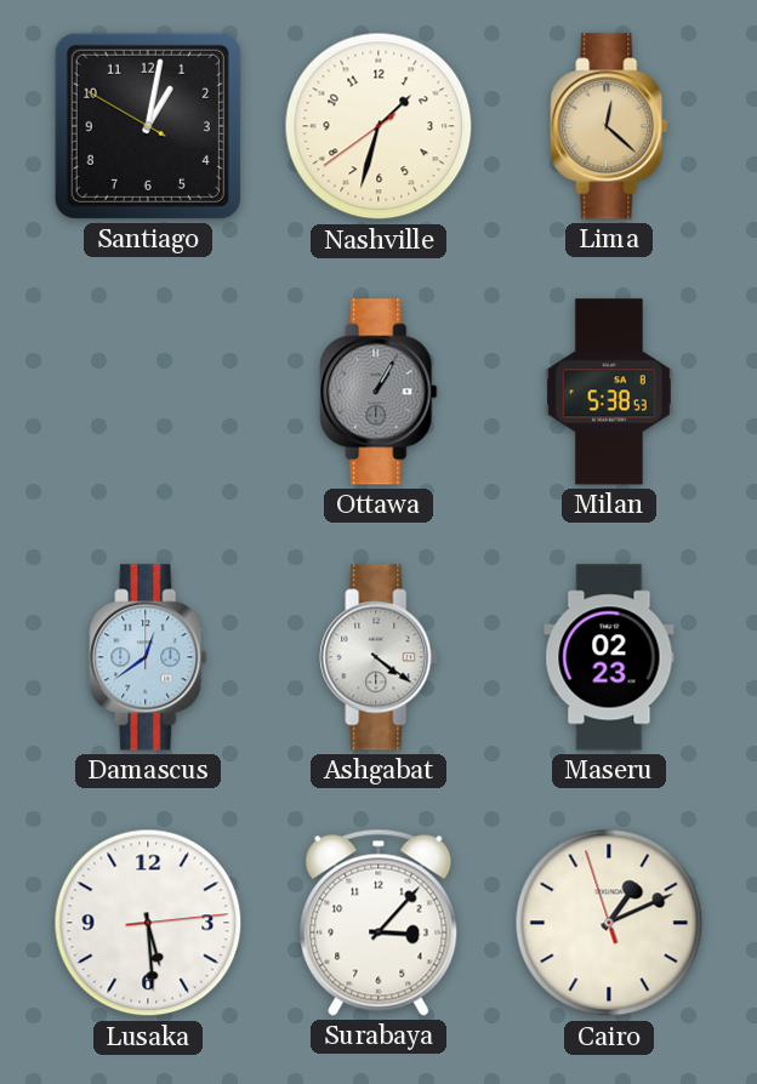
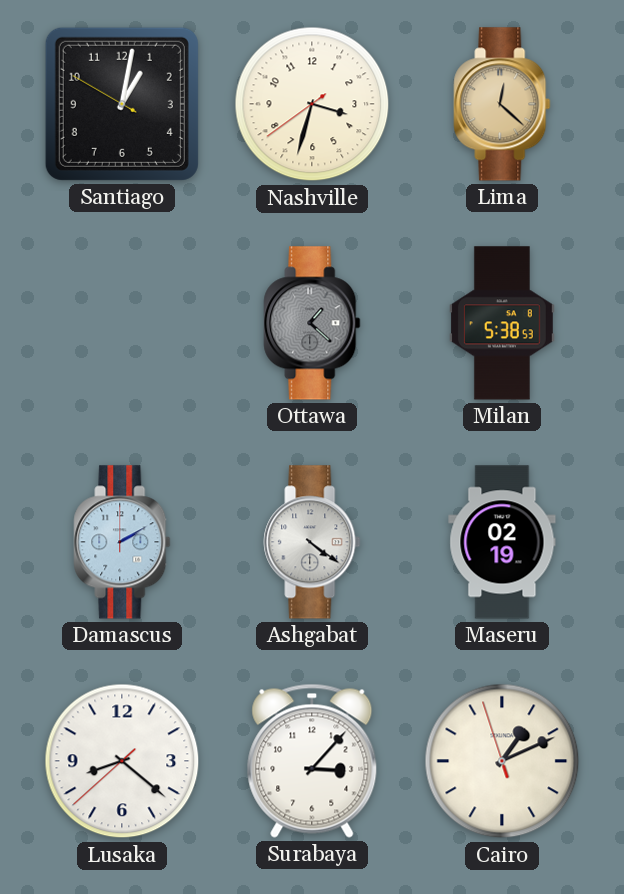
Nashville: 1:32 -> 3:32
Ottawa: 1:05 -> 1:22
Damascus: 12:39 -> 2:10
Maseru: 02:23 -> 02:19
Lusaka: 5:29 -> 8:21
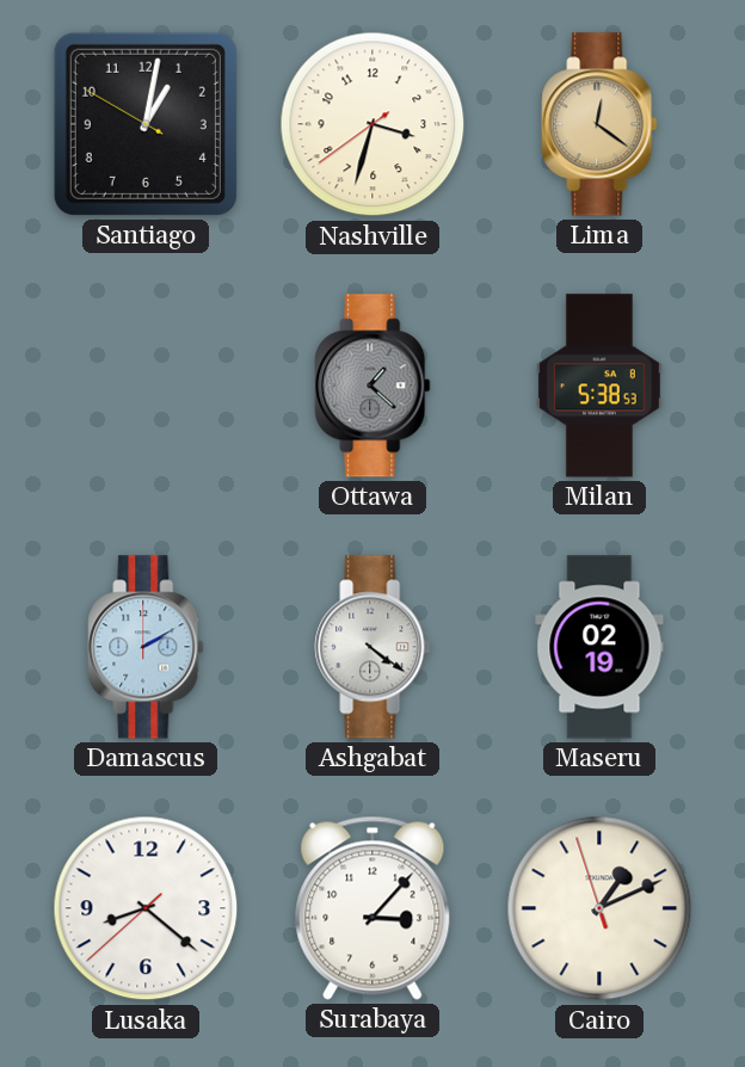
Lima: 12:22 -> 12:21
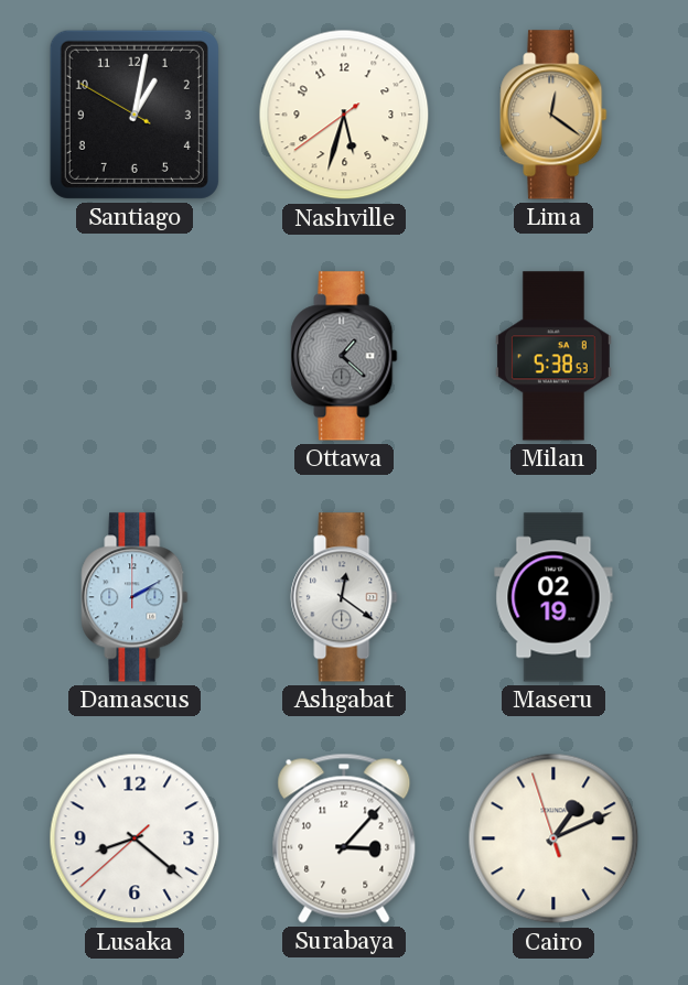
Nashville: 3:32 -> 5:32
Ashgabat: 4:21 -> 12:21
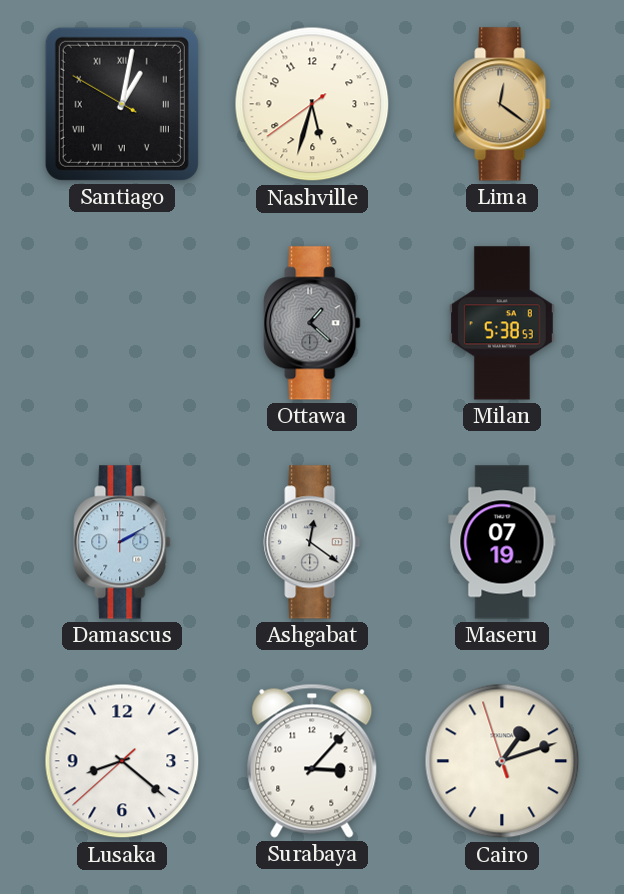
Santiago numerals: Arabic -> Roman
Maseru: 02:19 -> 07:19
Cairo: 1:10 -> 1:11
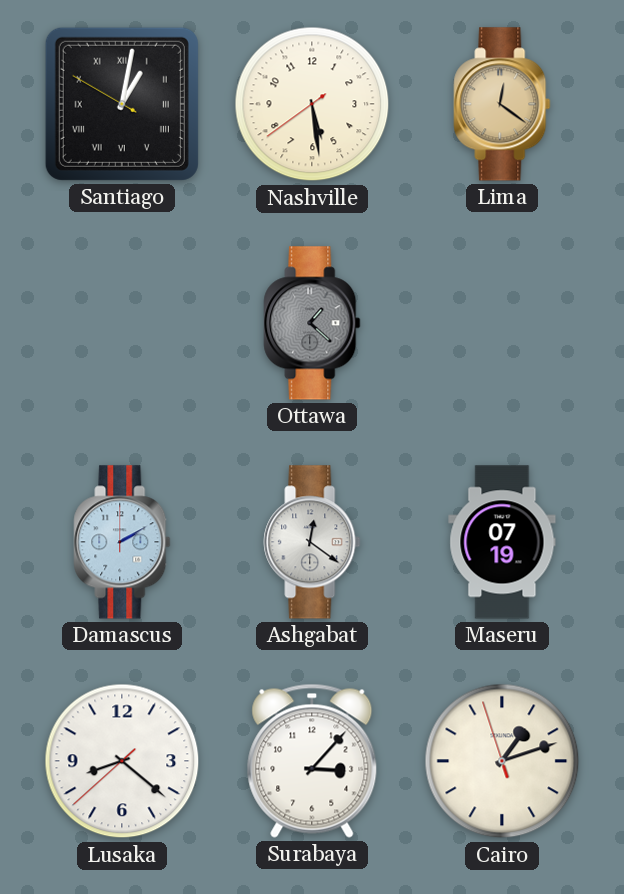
Nashville: 5:32 -> 5:28
Milan: 5:38 -> none
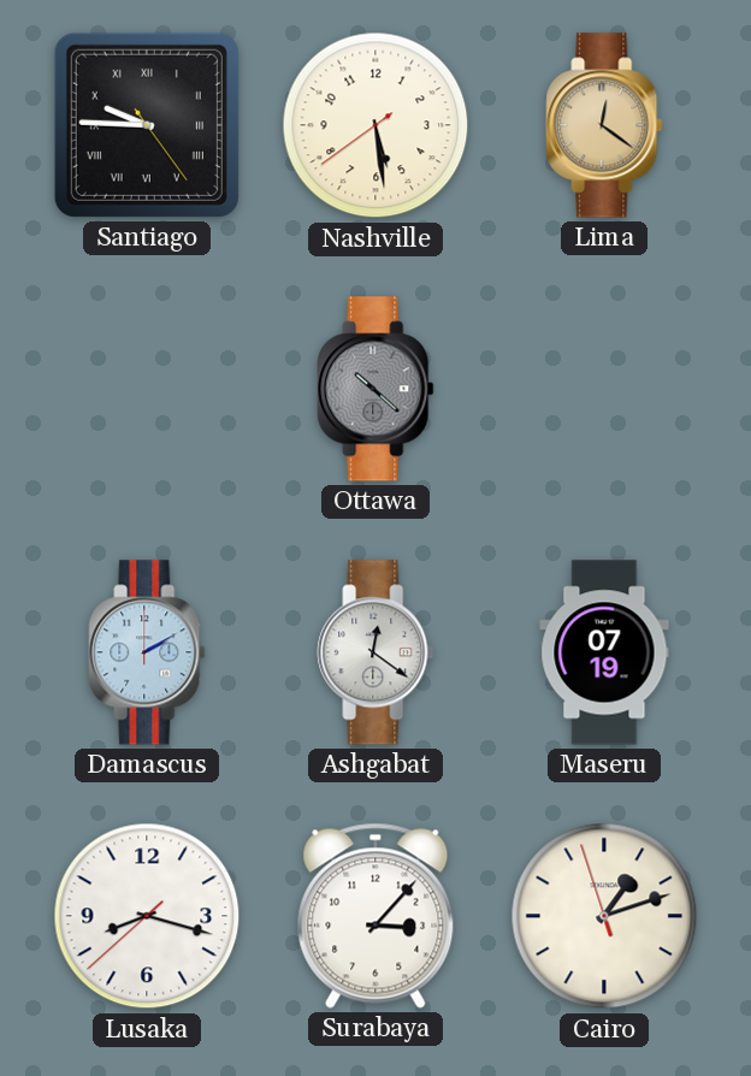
Santiago: 1:01 -> 9:45
Ottawa: 1:22 -> 10:22
Lusaka: 8:21 -> 8:17
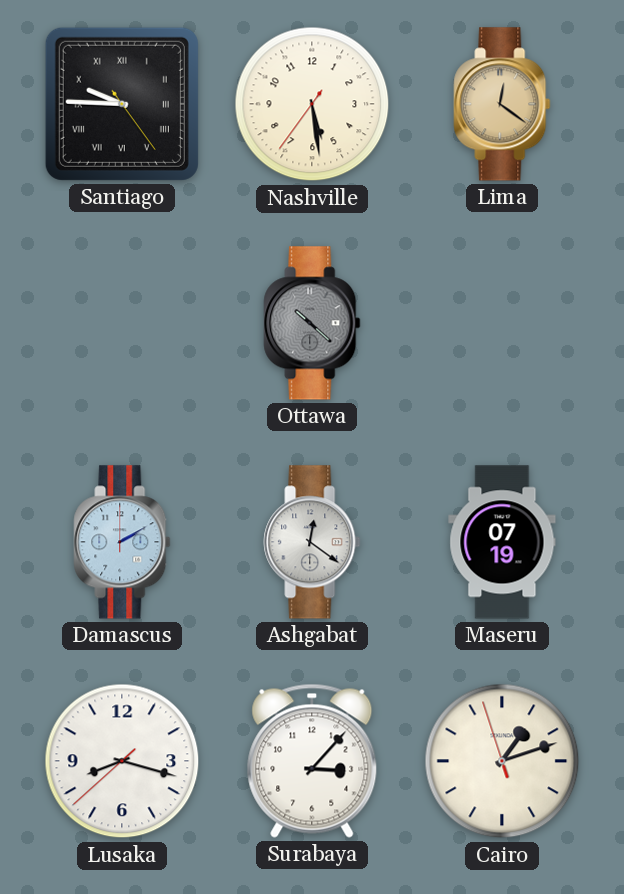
Nashville: 5:28:39 -> 5:28:36
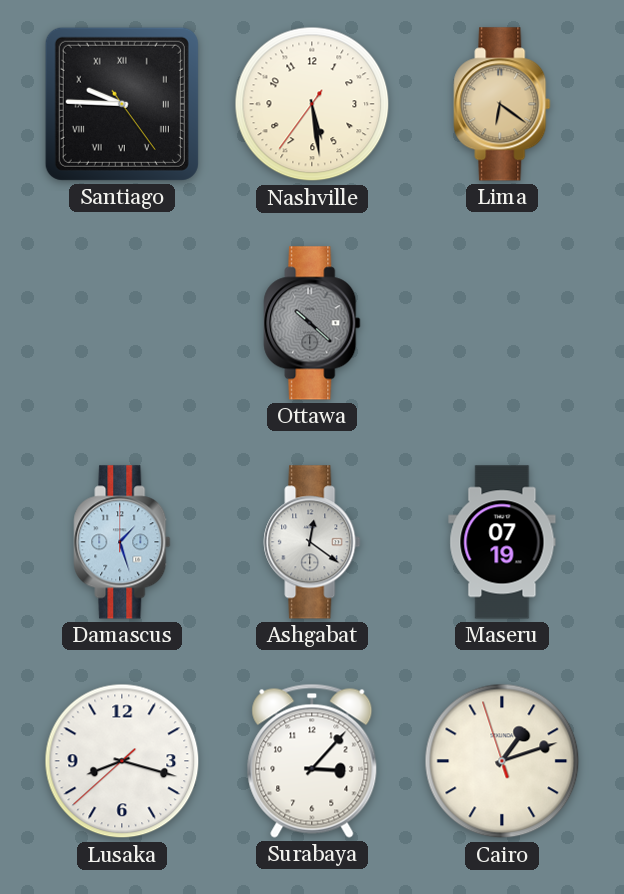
Lima: 12:21 -> 6:21
Damascus: 2:10 -> 1:27
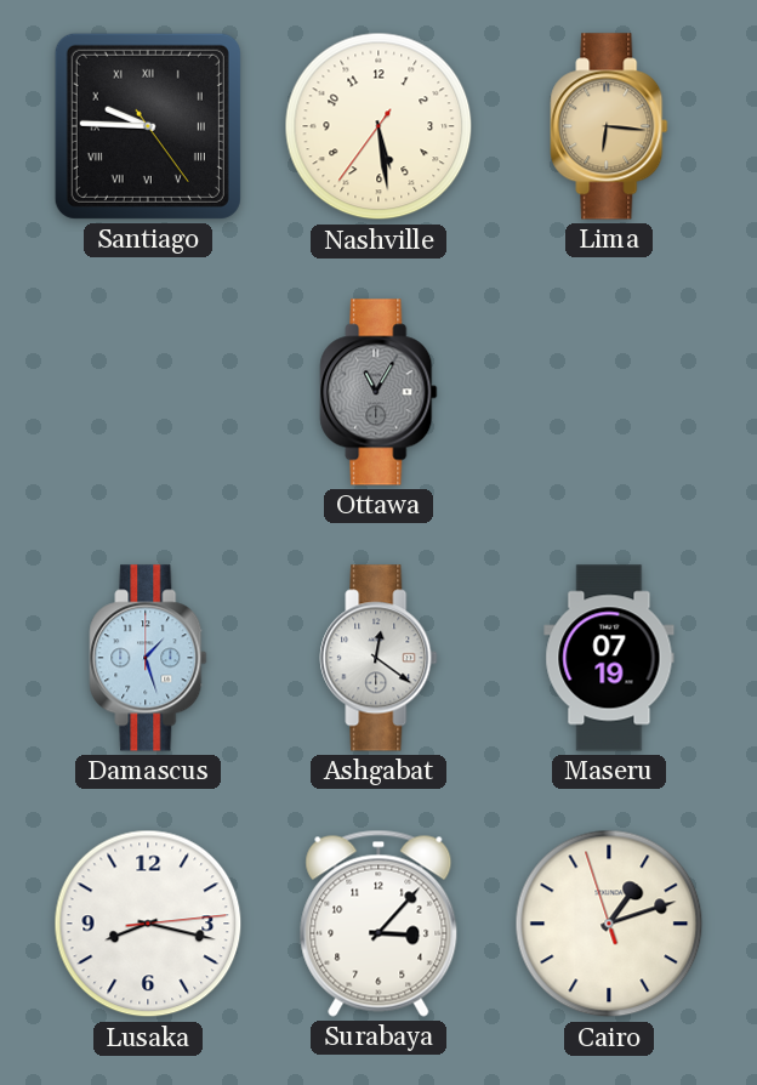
Lima: 6:21 -> 6:16
Ottawa: 10:22 -> 11:05
Lusaka: 8:17:38 -> 8:17:14
